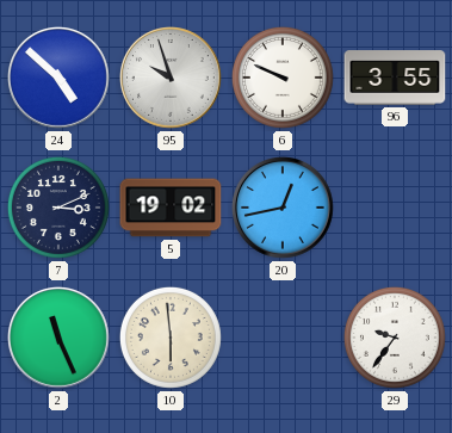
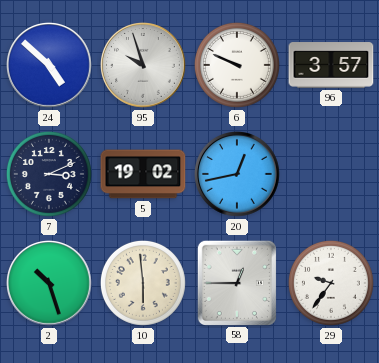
96: 3:55 -> 3:57
2: 11:26 -> 10:27
58: none -> 12:45
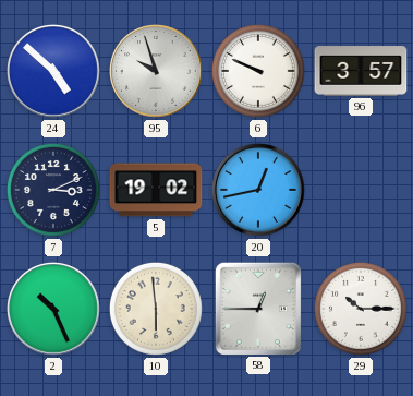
2: 10:27 -> 10:26
29: 9:36 -> 10:15
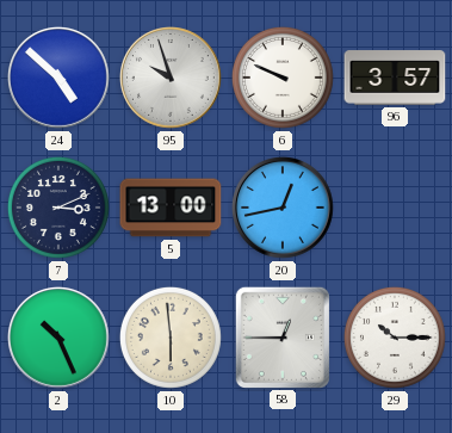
5: 19:02 -> 13:00
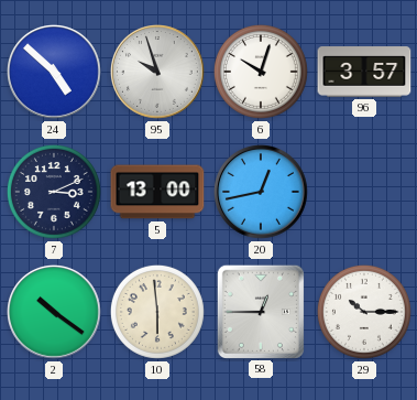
6: 9:49 -> 10:03
2: 10:26 -> 10:21
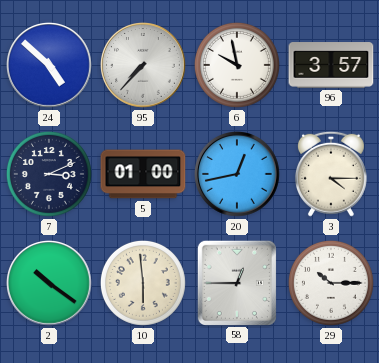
95: 9:57 -> 7:37
6: 10:03 -> 9:58
5: 13:00 -> 01:00
3: none -> 4:15
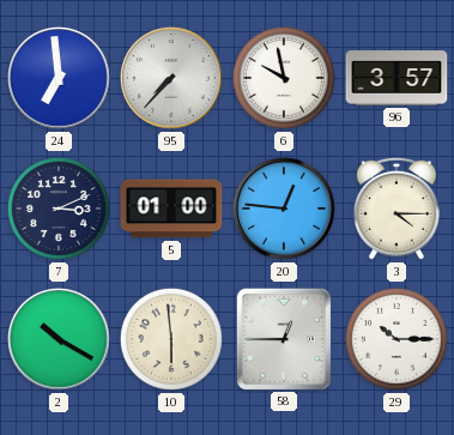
24: 4:52 -> 6:59
20: 12:43 -> 12:46
2: 10:21 -> 10:20
